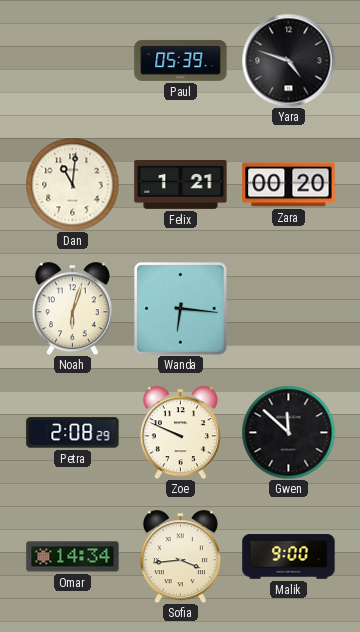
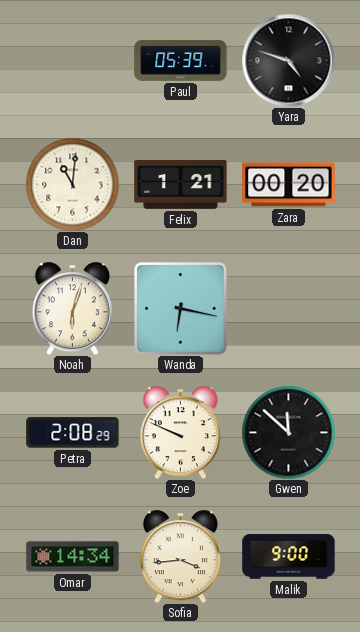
Wanda: 6:16 -> 6:17
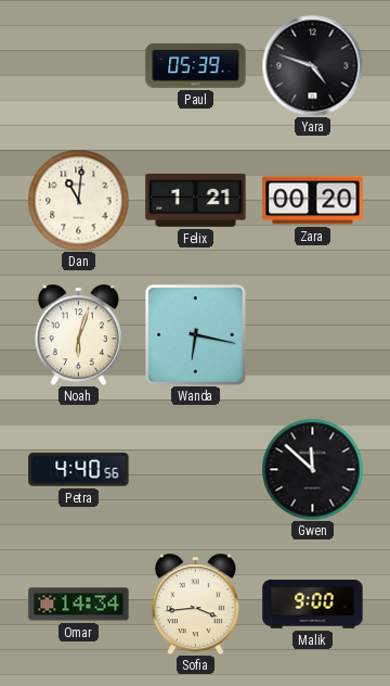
Petra: 2:08 -> 4:40
Zoe: 9:49 -> none
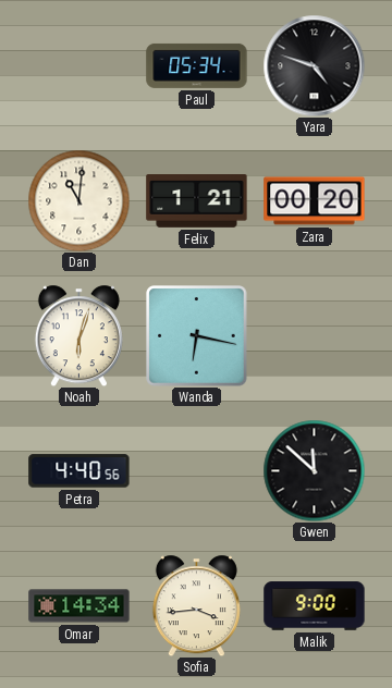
Paul: 05:39 -> 05:34
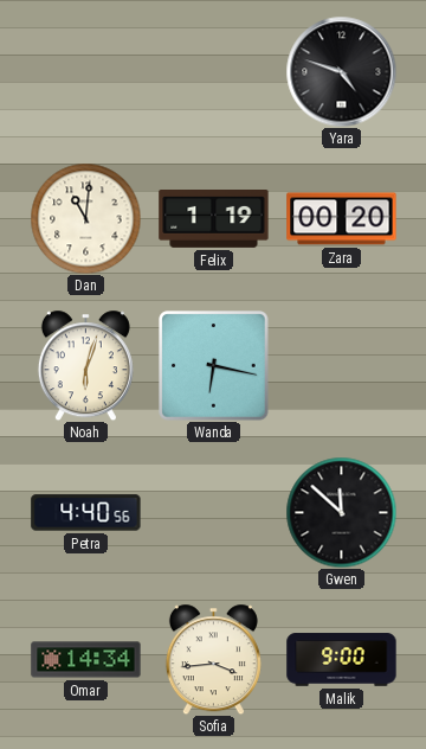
Paul: 05:34 -> none
Felix: 1:21 -> 1:19
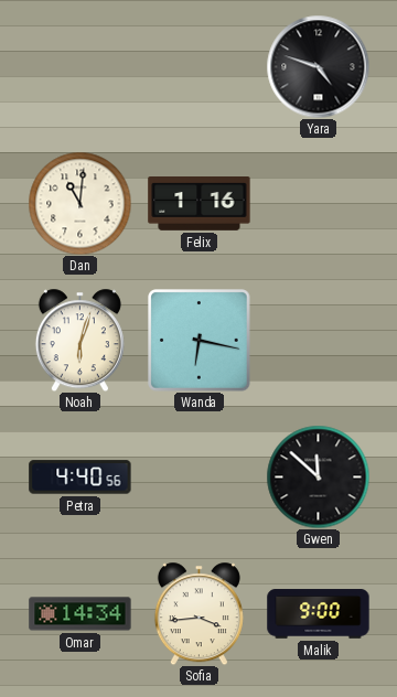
Felix: 1:19 -> 1:16
Zara: 00:20 -> none
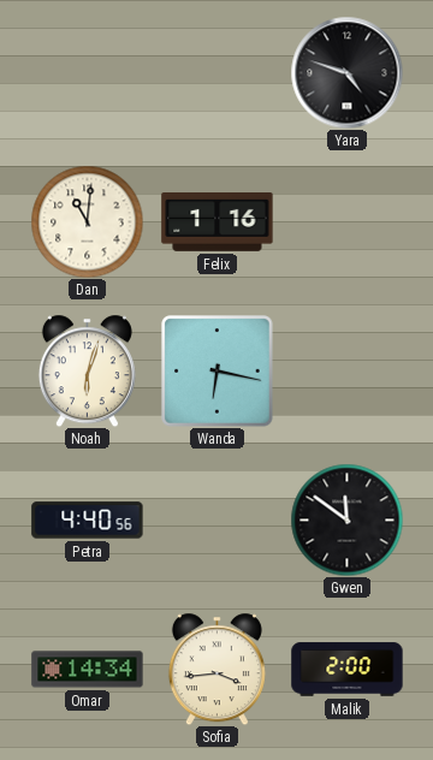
Gwen: 11:52 -> 11:51
Malik: 9:00 -> 2:00
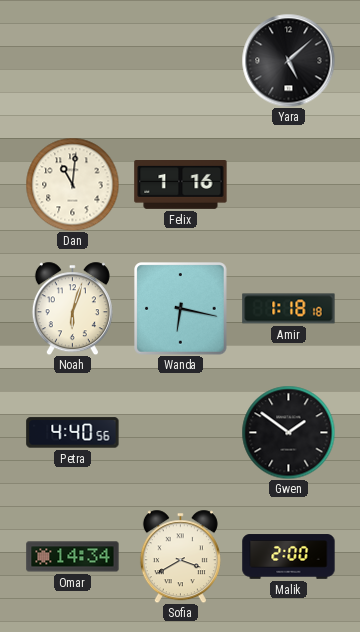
Yara: 4:48 -> 5:08
Amir: none -> 1:18
Gwen: 11:51 -> 1:51
Sofia: 3:44 -> 3:40
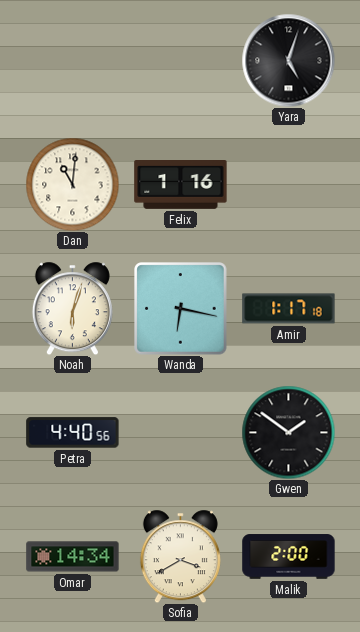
Yara: 5:08 -> 5:03
Amir: 1:18 -> 1:17
